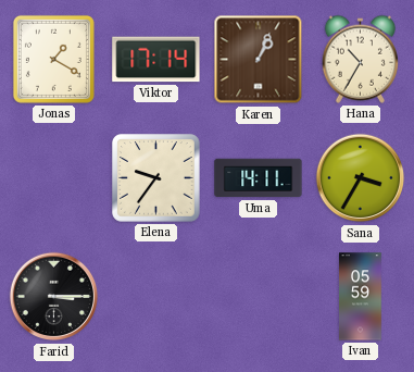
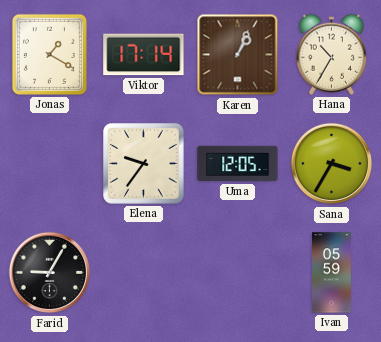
Uma: 14:11 -> 12:05
Farid: 3:15 -> 9:05
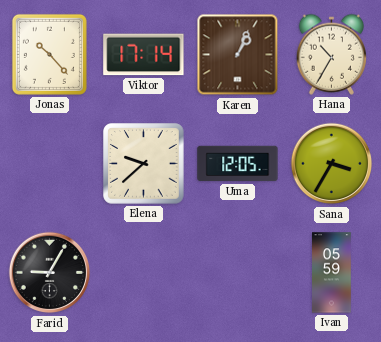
Jonas: 1:20 -> 10:23
Elena: 9:36 -> 9:38
